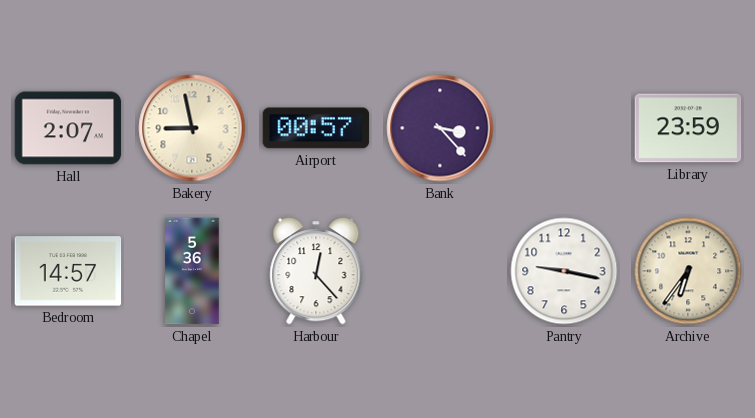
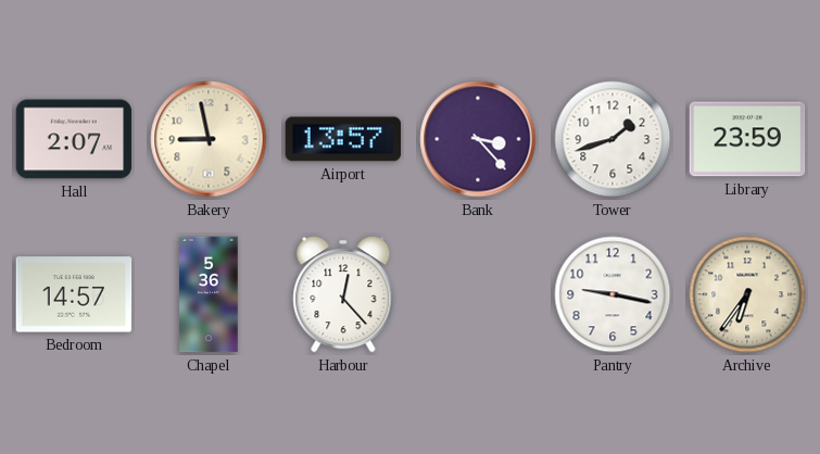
Airport: 00:57 -> 13:57
Tower: none -> 1:42
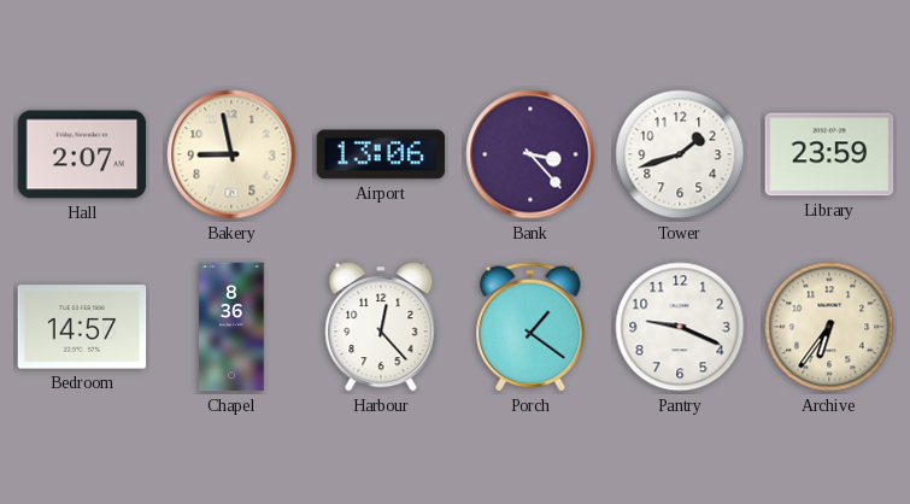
Airport: 13:57 -> 13:06
Chapel: 5:36 -> 8:36
Porch: none -> 1:21
Pantry: 9:17 -> 9:19
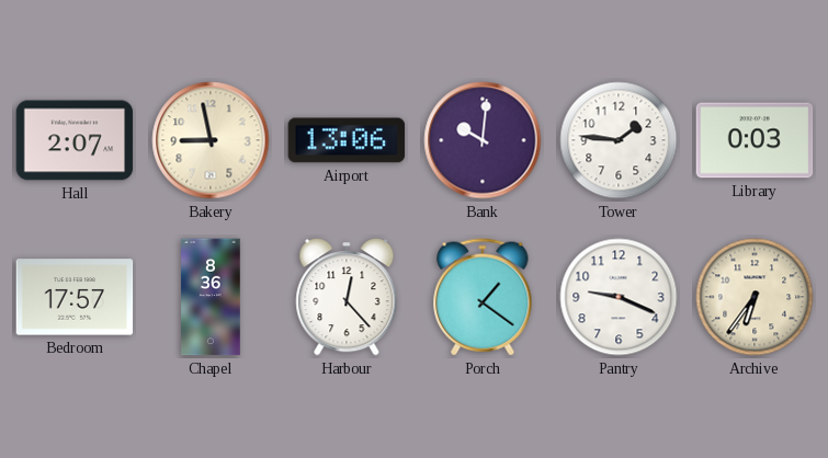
Bank: 3:23 -> 10:01
Tower: 1:42 -> 1:46
Library: 23:59 -> 0:03
Bedroom: 14:57 -> 17:57
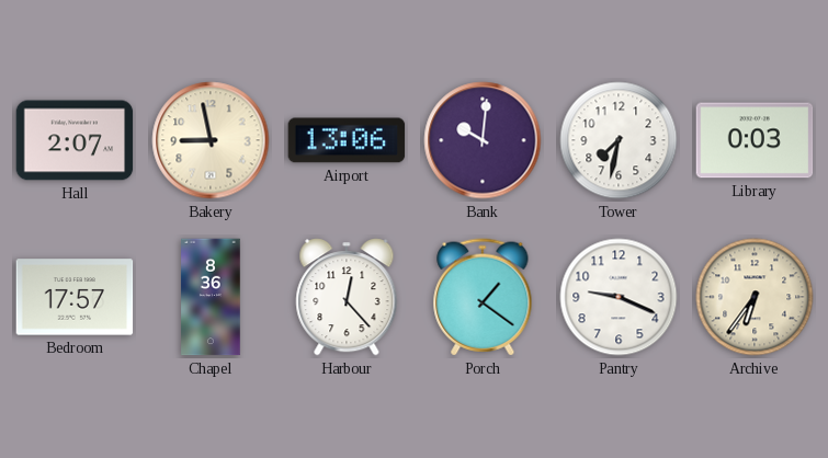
Tower: 1:46 -> 7:32
